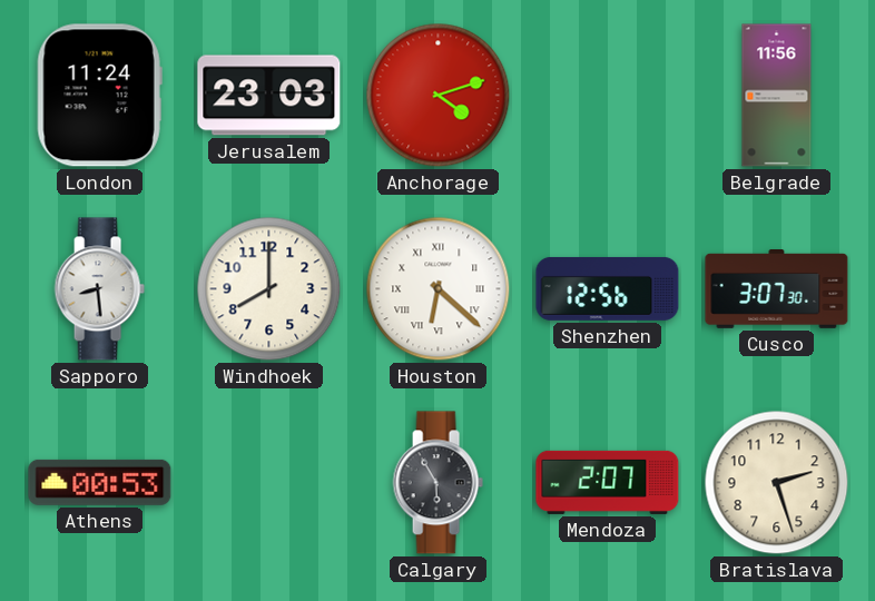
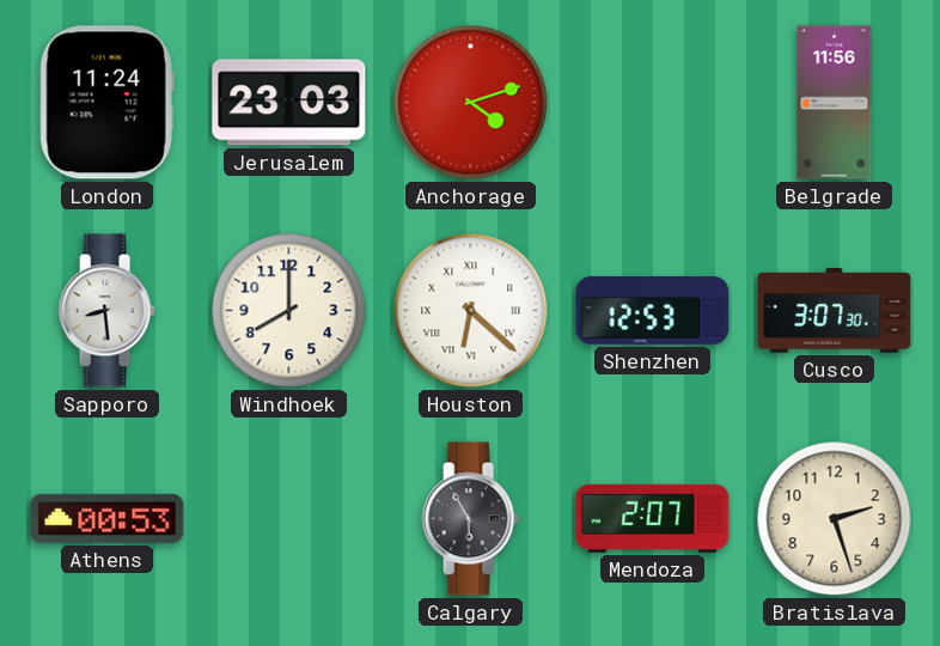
Shenzhen: 12:56 -> 12:53
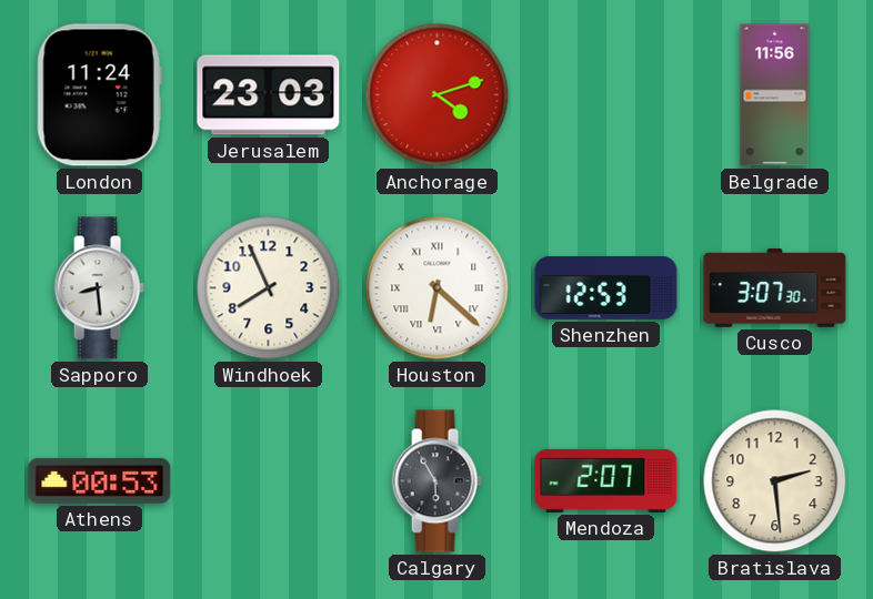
Windhoek: 8:00 -> 7:56
Bratislava: 2:27 -> 2:29
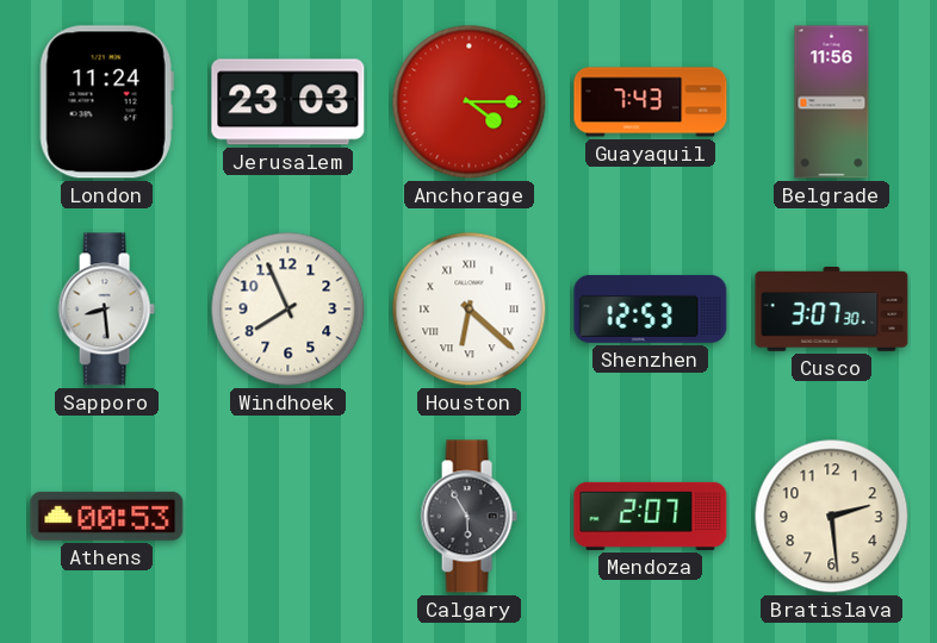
Anchorage: 4:12 -> 4:15
Guayaquil: none -> 7:43
